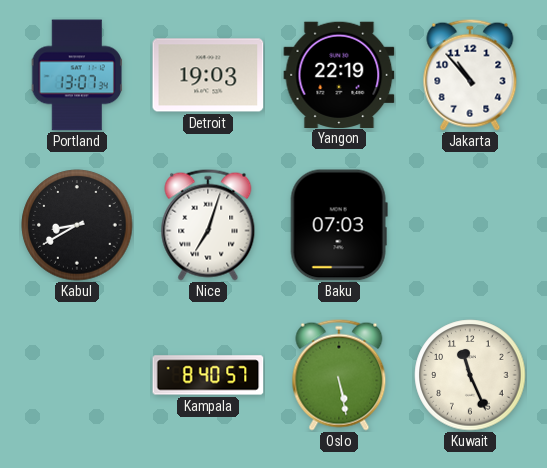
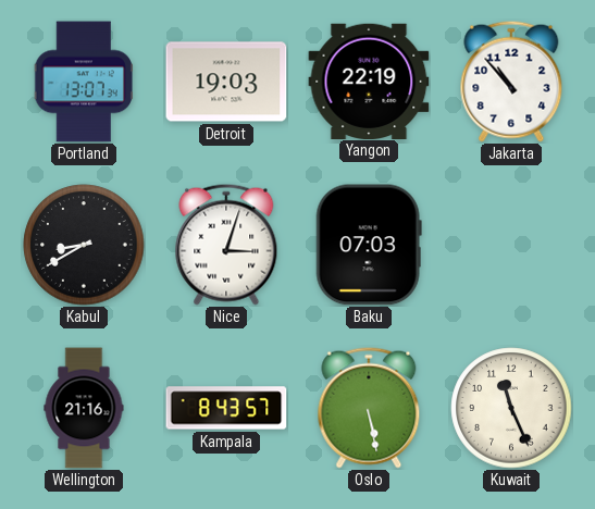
Nice: 7:03 -> 3:03
Wellington: none -> 21:16
Kampala: 8:40 -> 8:43
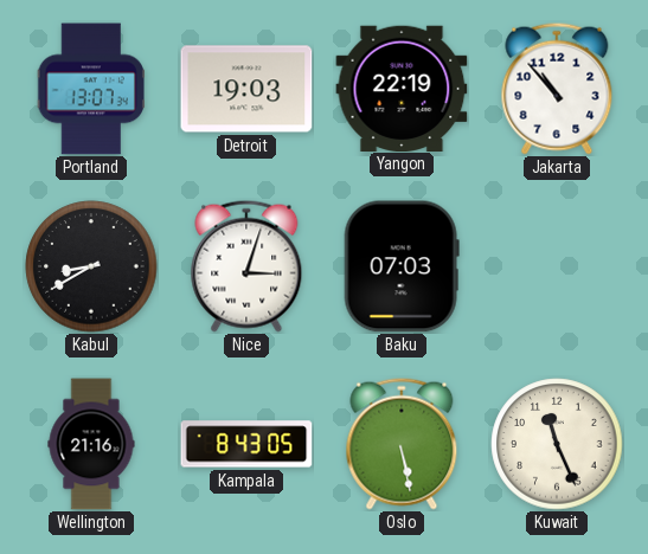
Kampala: 8:43:57 -> 8:43:05
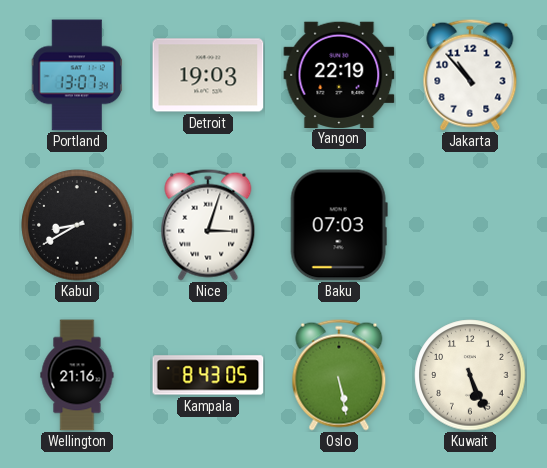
Kuwait: 11:26 -> 5:26
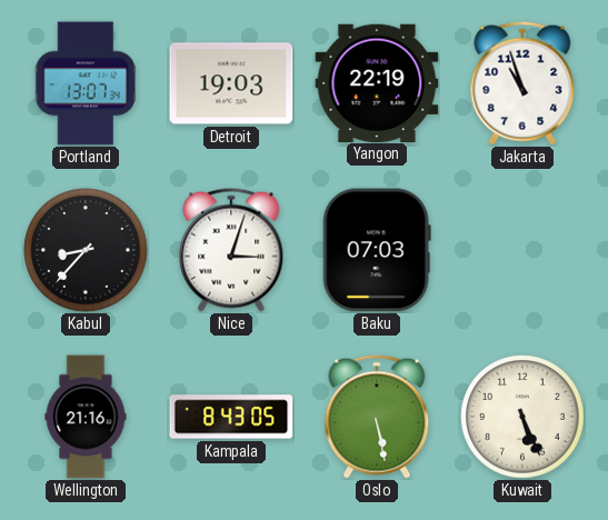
Jakarta: 10:53 -> 10:57
Kabul: 8:40 -> 8:37
